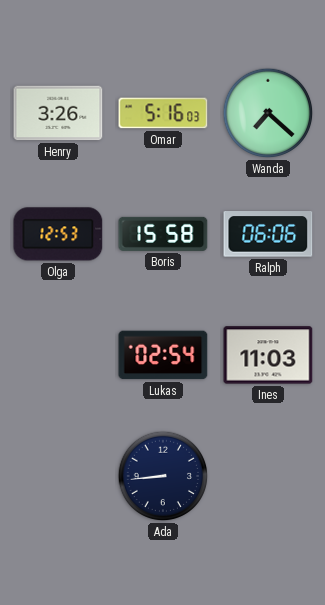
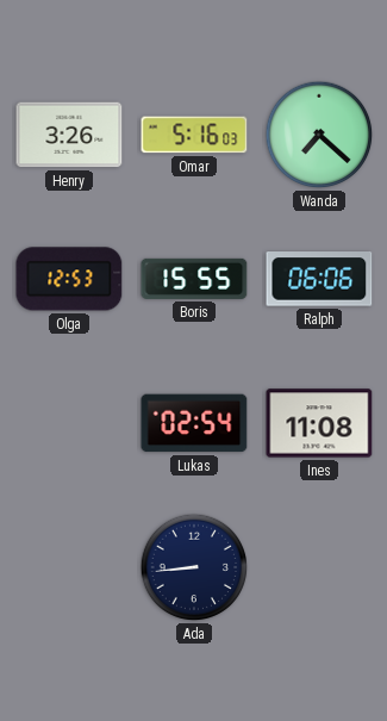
Boris: 15:58 -> 15:55
Ines: 11:03 -> 11:08
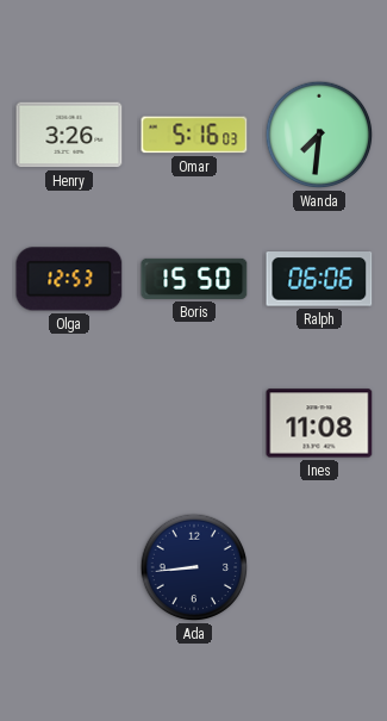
Wanda: 7:22 -> 7:31
Boris: 15:55 -> 15:50
Lukas: 02:54 -> none
